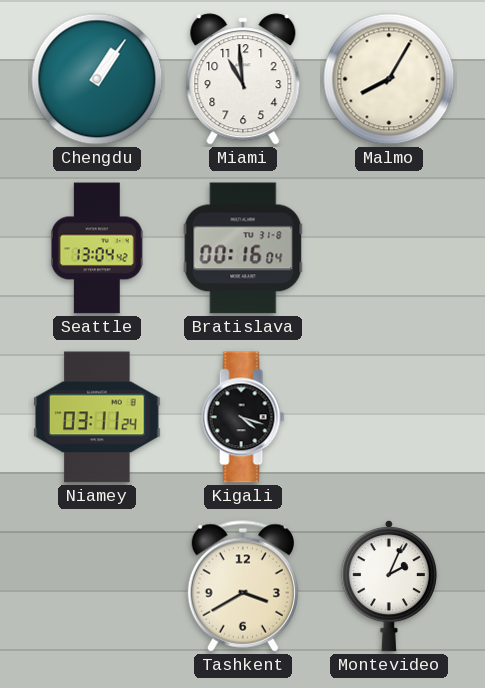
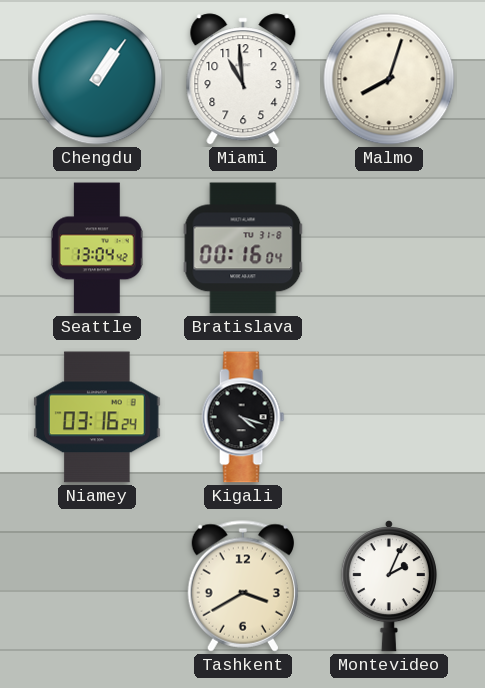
Malmo: 8:05 -> 8:03
Niamey: 03:11 -> 03:16
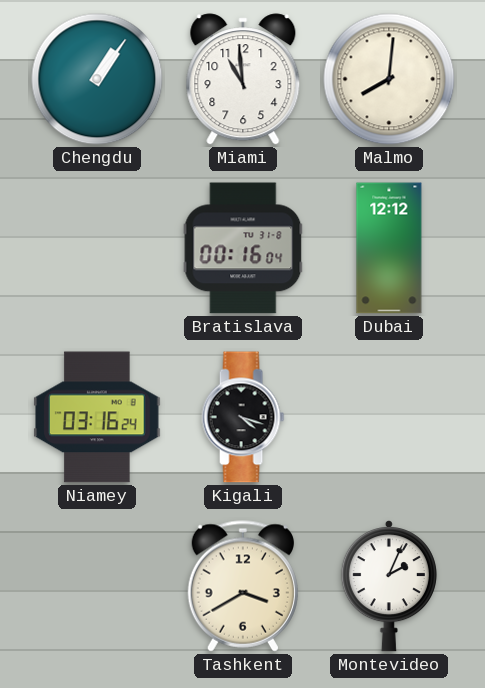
Malmo: 8:03 -> 8:01
Seattle: 13:04 -> none
Dubai: none -> 12:12
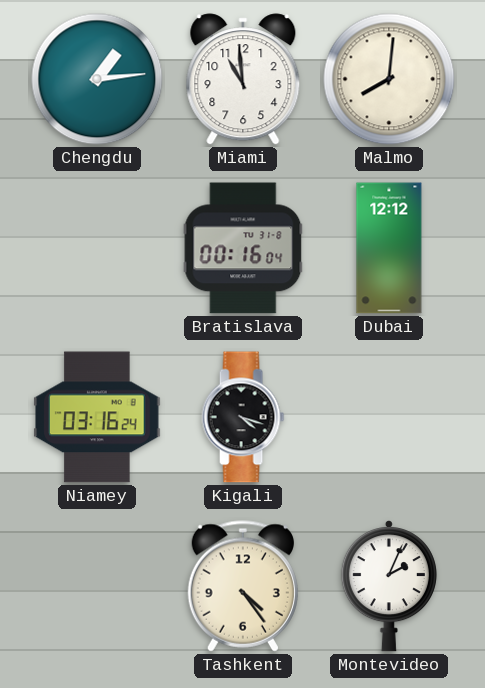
Chengdu: 1:06 -> 1:14
Tashkent: 3:40 -> 4:24
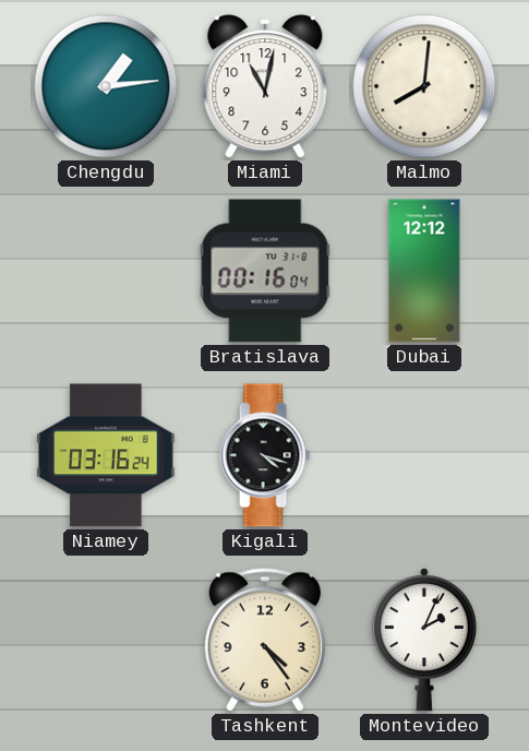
Miami: 10:59 -> 11:02
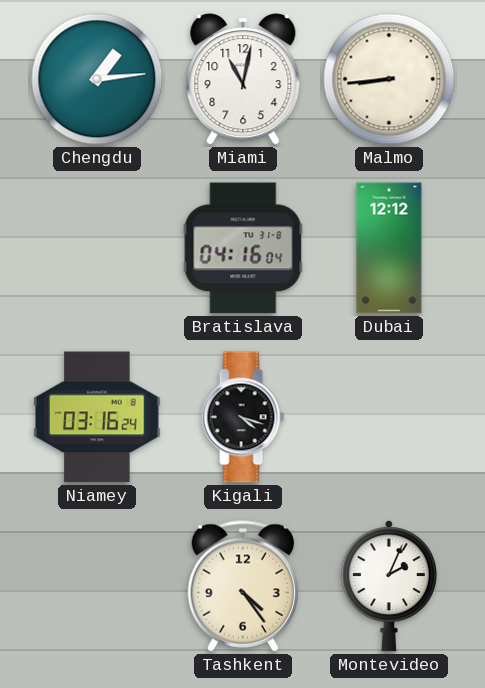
Malmo: 8:01 -> 8:44
Bratislava: 00:16 -> 04:16
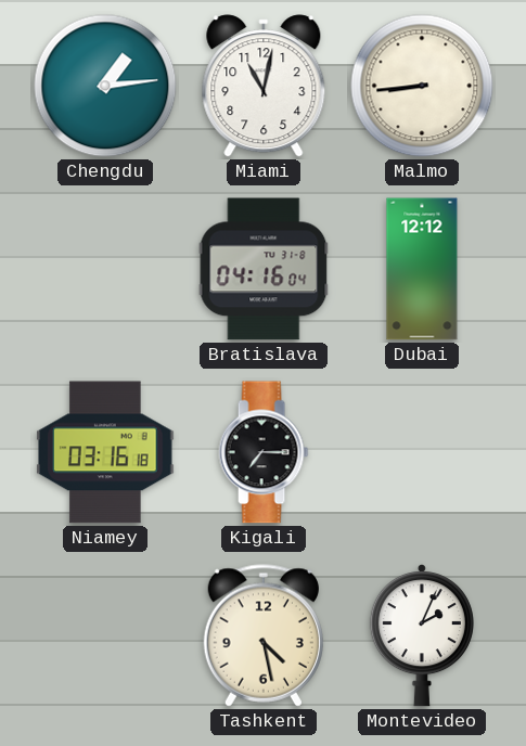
Niamey: 03:16:24 -> 03:16:18
Kigali: 4:18 -> 7:15
Tashkent: 4:24 -> 4:28
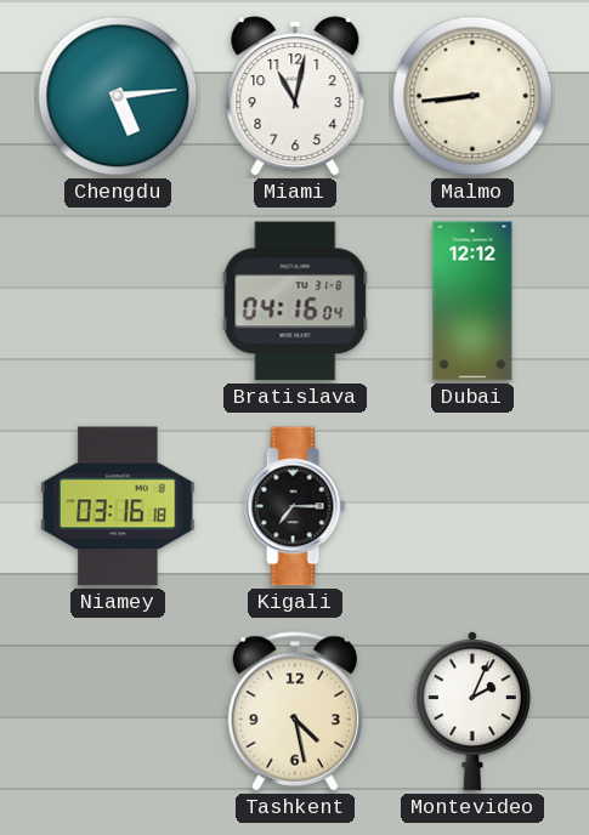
Chengdu: 1:14 -> 5:14
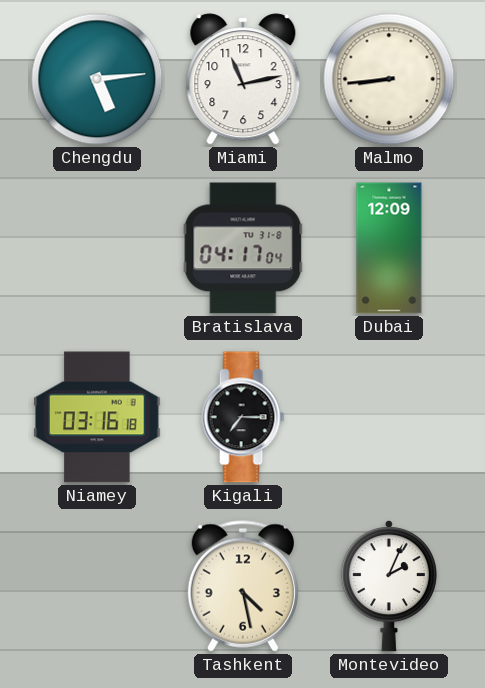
Miami: 11:02 -> 11:13
Bratislava: 04:16 -> 04:17
Dubai: 12:12 -> 12:09
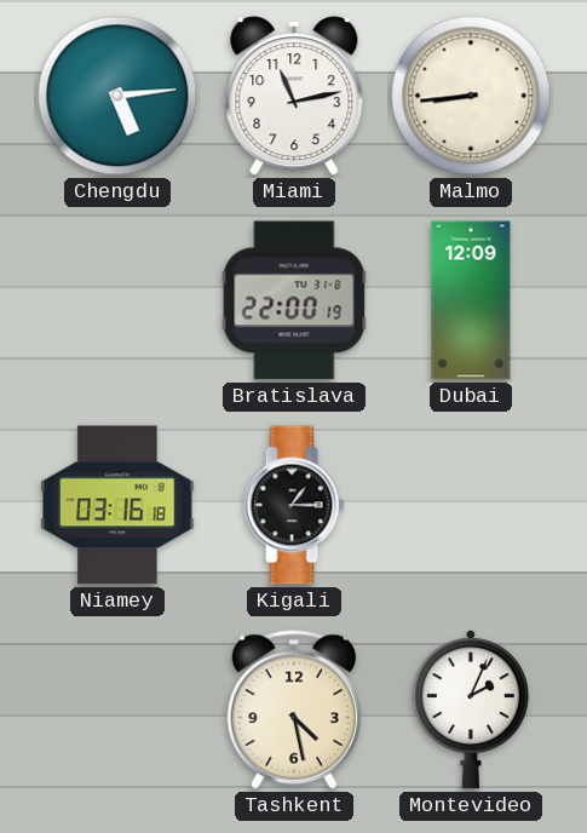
Bratislava: 04:17 -> 22:00
Kigali: 7:15 -> 1:15
